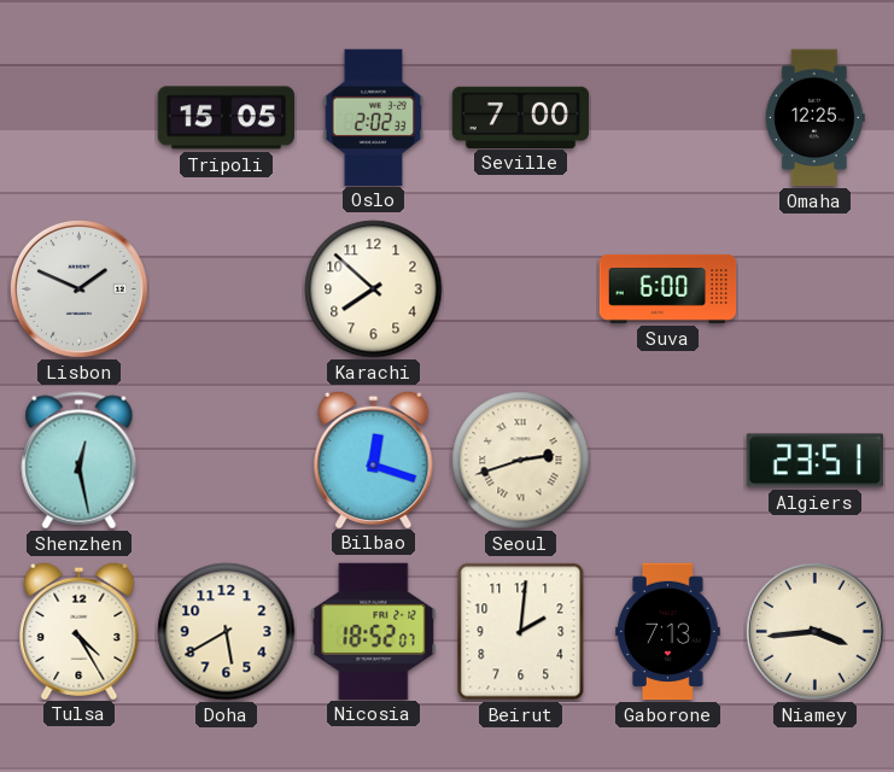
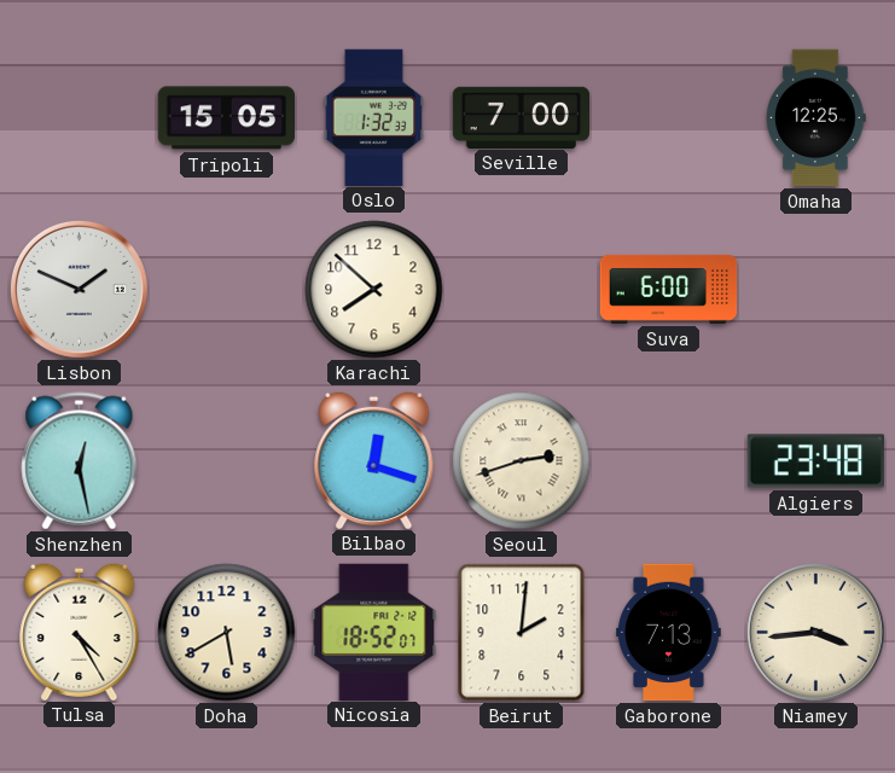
Oslo: 2:02 -> 1:32
Algiers: 23:51 -> 23:48
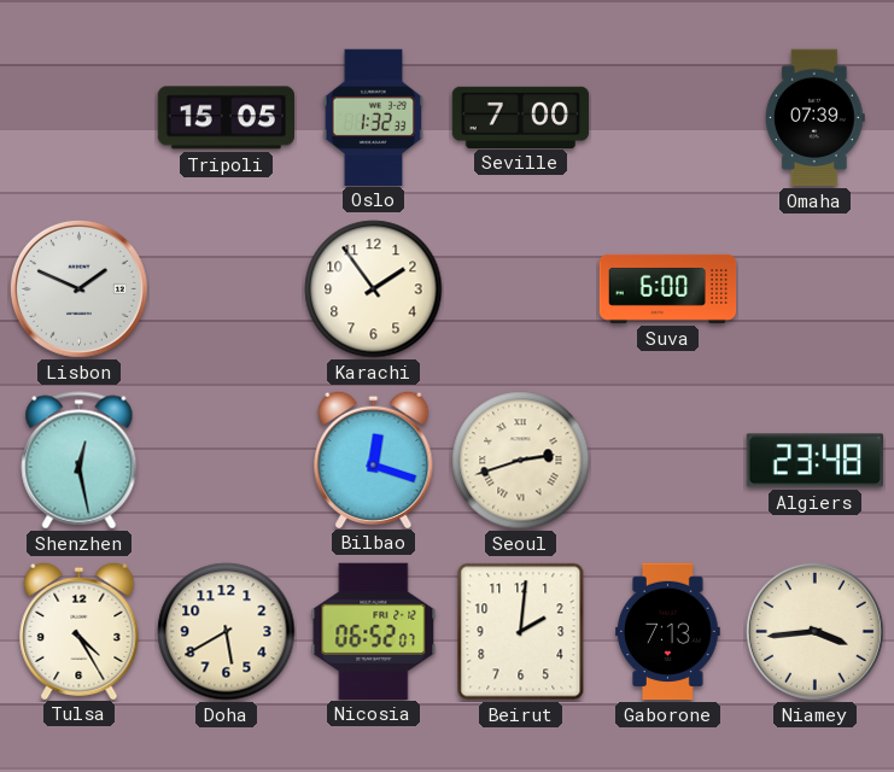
Omaha: 12:25 -> 07:39
Karachi: 7:52 -> 1:54
Nicosia: 18:52 -> 06:52
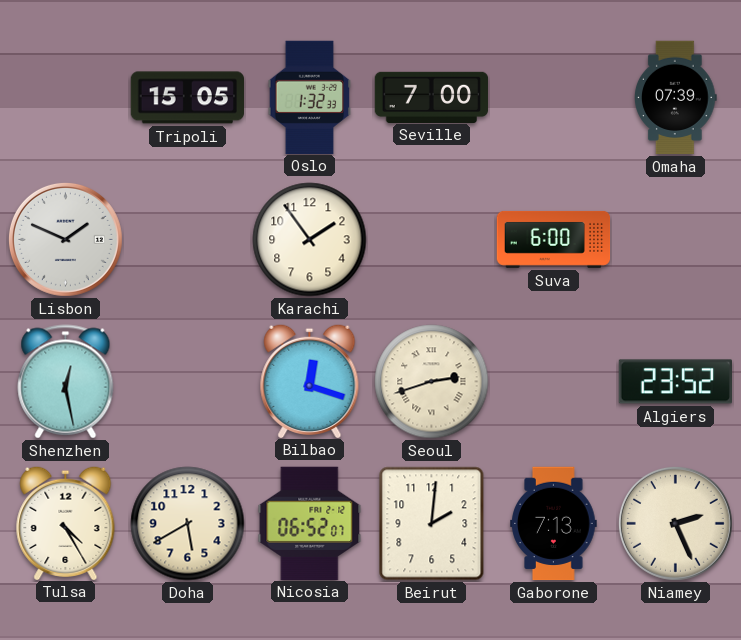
Algiers: 23:48 -> 23:52
Niamey: 3:44 -> 2:26
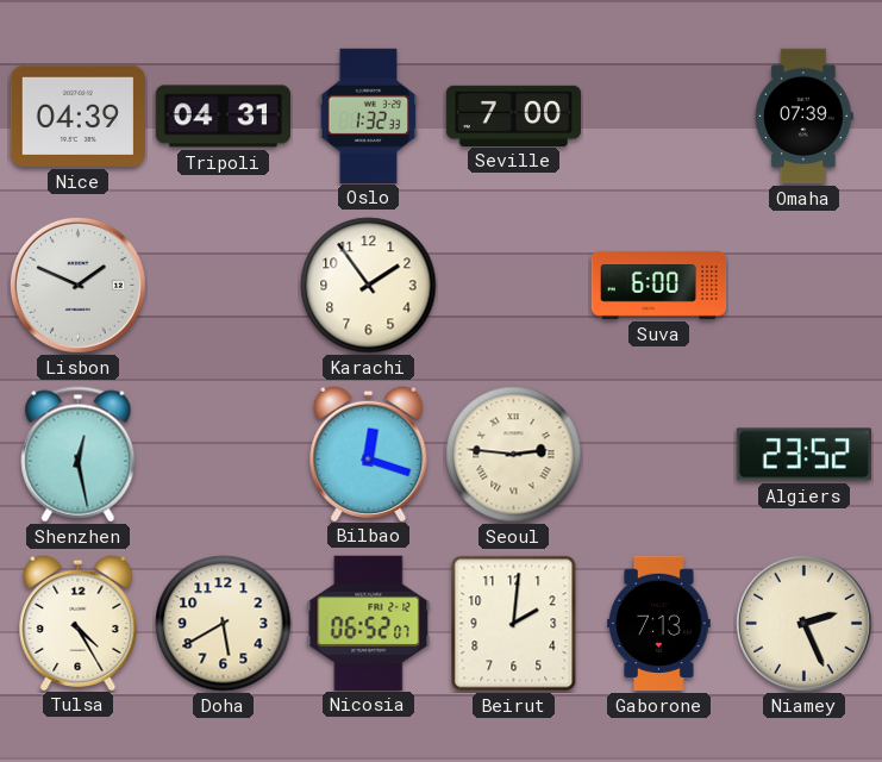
Nice: none -> 04:39
Tripoli: 15:05 -> 04:31
Seoul: 2:42 -> 2:46
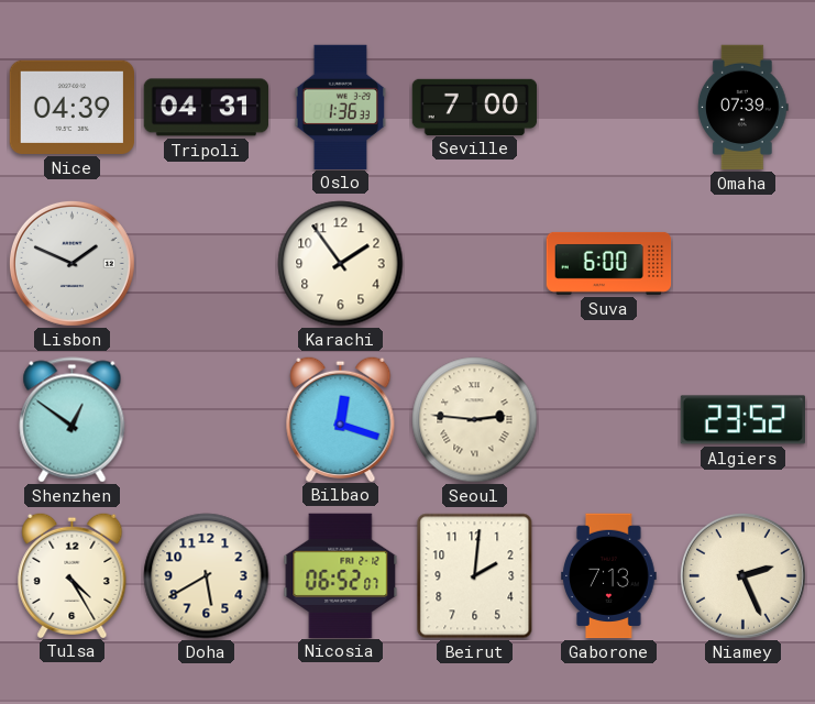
Oslo: 1:32 -> 1:36
Shenzhen: 12:28 -> 12:51
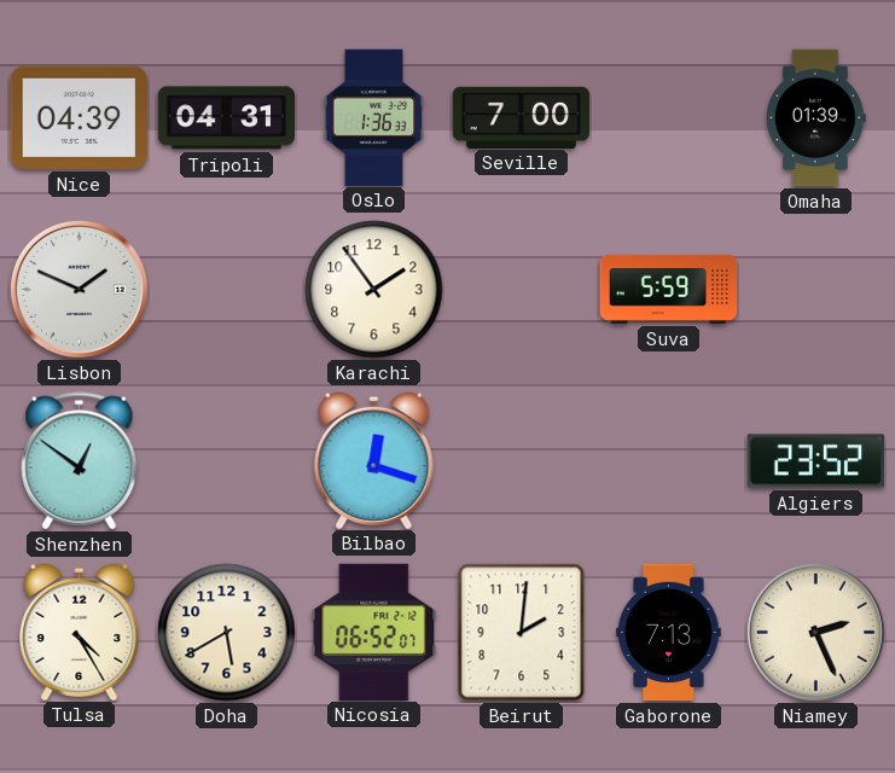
Omaha: 07:39 -> 01:39
Suva: 6:00 -> 5:59
Seoul: 2:46 -> none
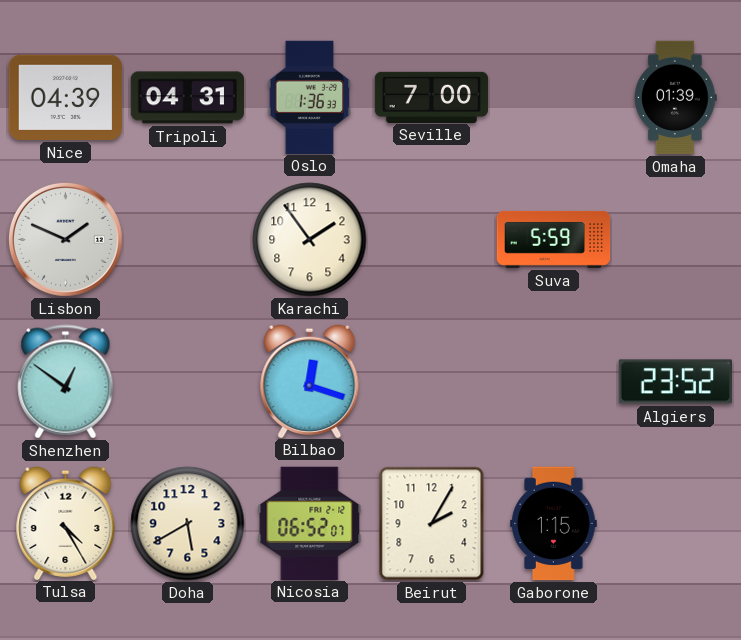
Beirut: 2:01 -> 2:05
Gaborone: 7:13 -> 1:15
Niamey: 2:26 -> none
